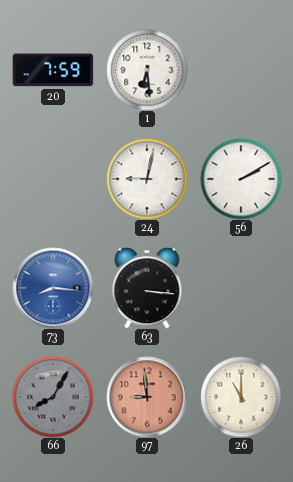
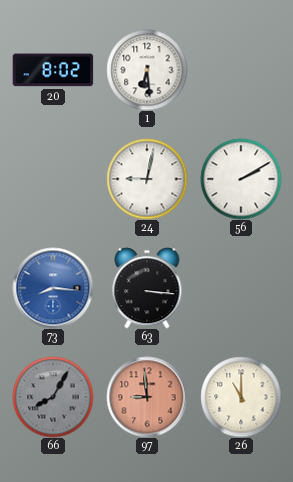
20: 7:59 -> 8:02
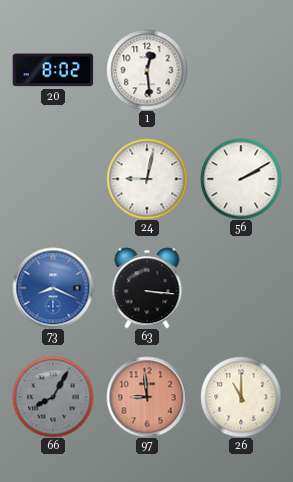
1: 6:29 -> 12:29
73: 8:16 -> 8:19
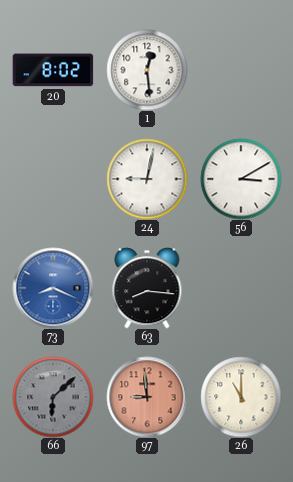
56: 2:10 -> 3:10
63: 3:16 -> 8:16
66: 8:05 -> 6:08
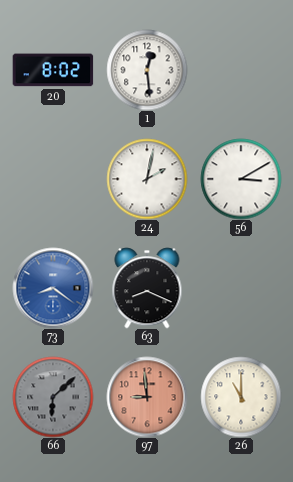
24: 9:02 -> 2:02
73: 8:19 -> 8:21
63: 8:16 -> 8:19
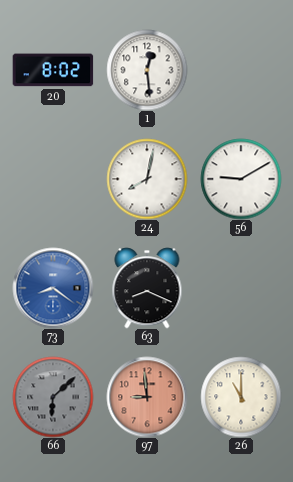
24: 2:02 -> 8:02
56: 3:10 -> 9:10
